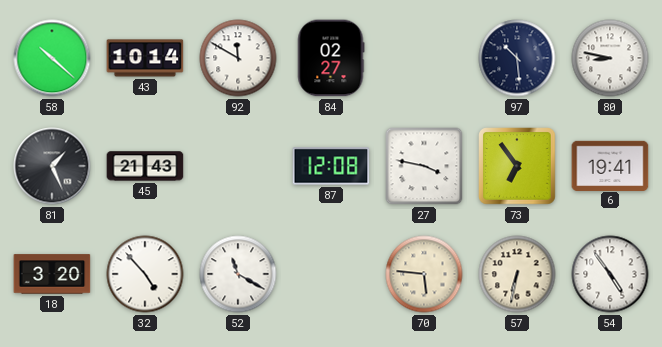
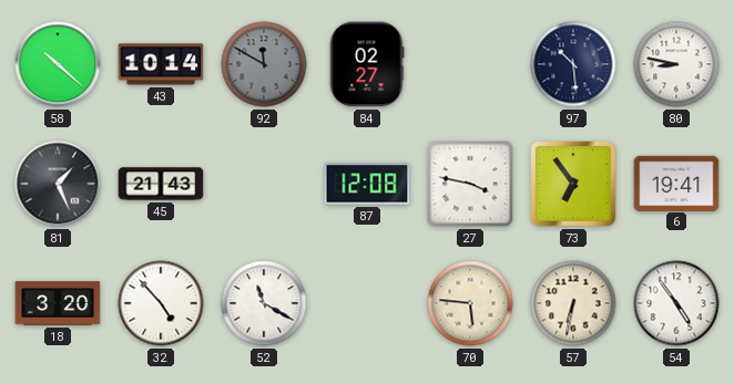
92 dial: white -> grey
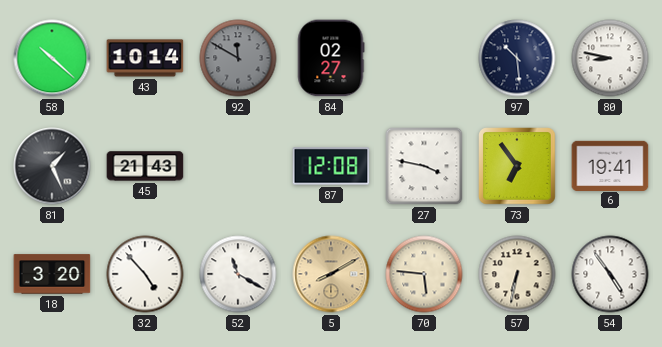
5: none -> 8:10
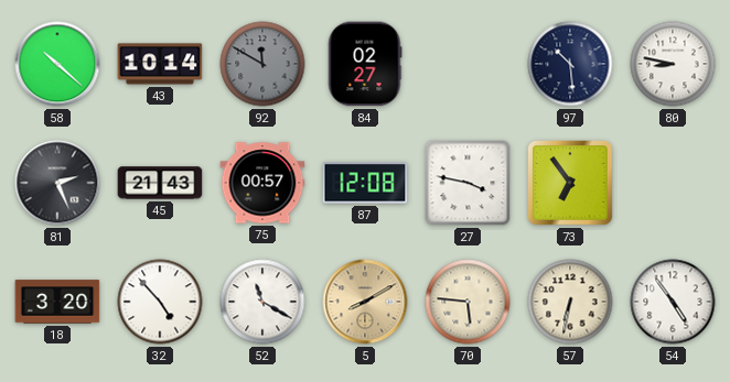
81: 1:26 -> 2:26
75: none -> 00:57
6: 19:41 -> none
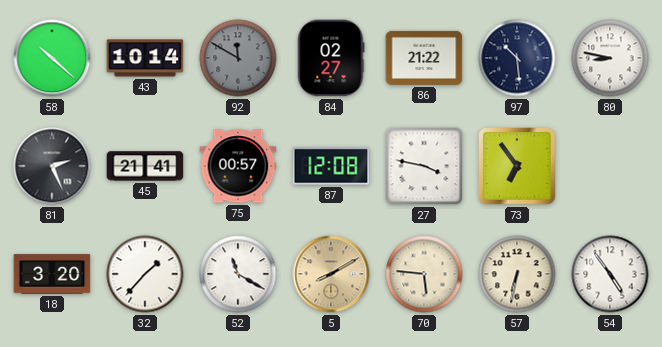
86: none -> 21:22
45: 21:43 -> 21:41
32: 4:53 -> 1:37
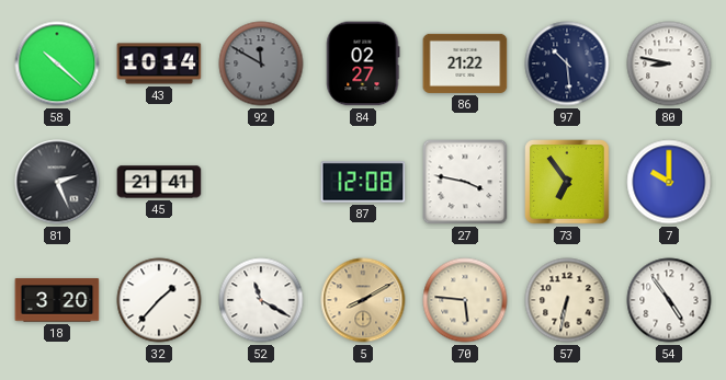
75: 00:57 -> none
7: none -> 10:00
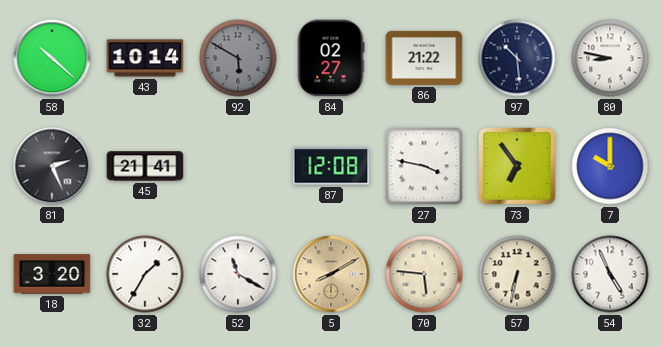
92: 11:50 -> 5:50
32: 1:37 -> 1:35
54: 4:54 -> 4:56
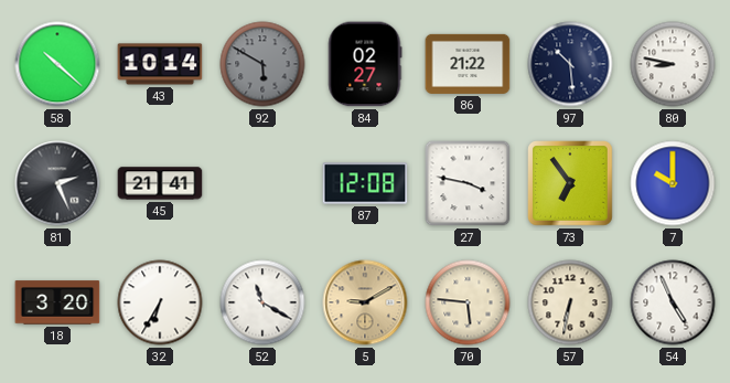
32: 1:35 -> 6:35
5: 8:10 -> 9:10
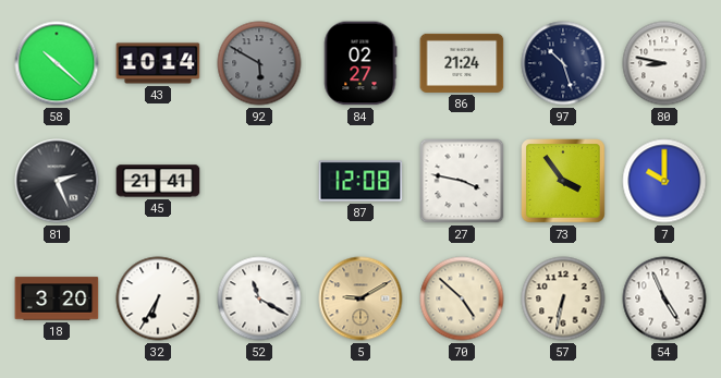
86: 21:22 -> 21:24
97: 10:29 -> 10:27
73: 6:54 -> 3:54
70: 5:46 -> 4:52
